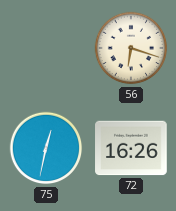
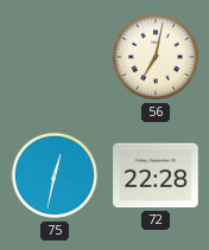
56: 6:18 -> 7:02
72: 16:26 -> 22:28
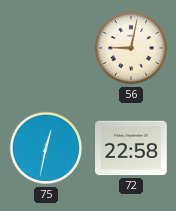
56: 7:02 -> 9:02
72: 22:28 -> 22:58
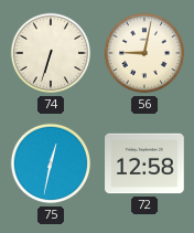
74: none -> 6:33
72: 22:58 -> 12:58
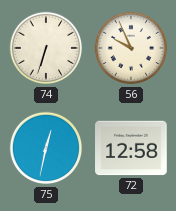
56: 9:02 -> 9:56
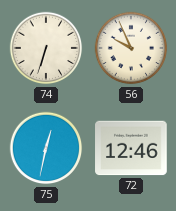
72: 12:58 -> 12:46
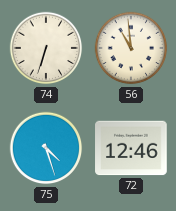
56: 9:56 -> 10:59
75: 12:32 -> 4:27
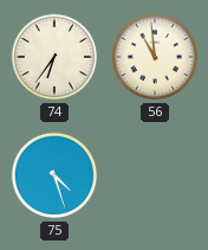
74: 6:33 -> 6:36
72: 12:46 -> none
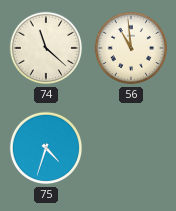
74: 6:36 -> 11:22
75: 4:27 -> 4:33
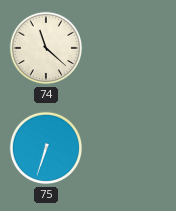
56: 10:59 -> none
75: 4:33 -> 6:33
